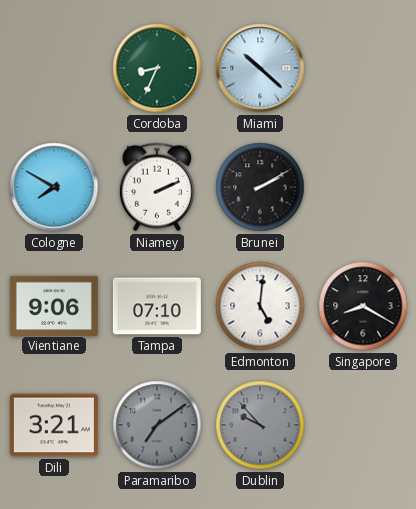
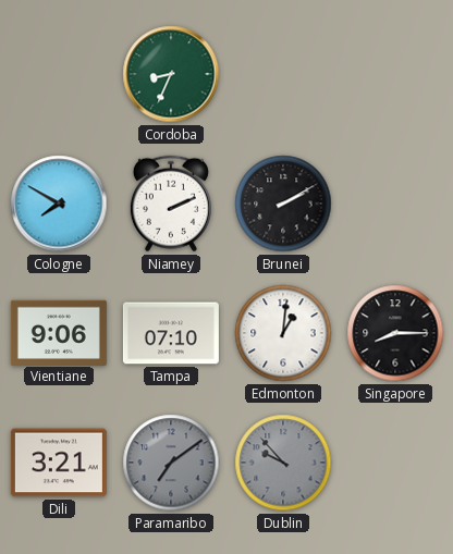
Miami: 10:22 -> none
Edmonton: 5:01 -> 1:01
Singapore: 8:20 -> 8:15
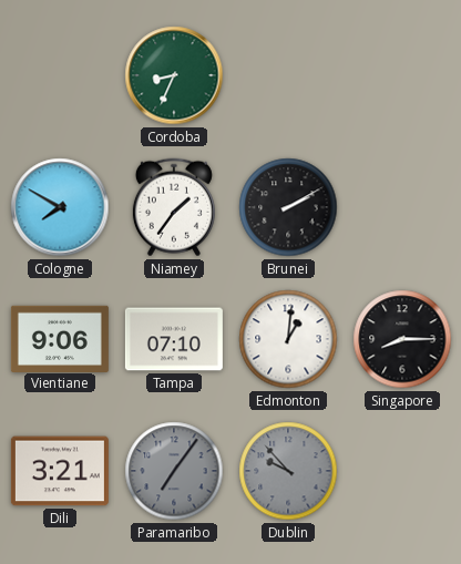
Niamey: 2:11 -> 1:36
Paramaribo: 7:09 -> 7:06
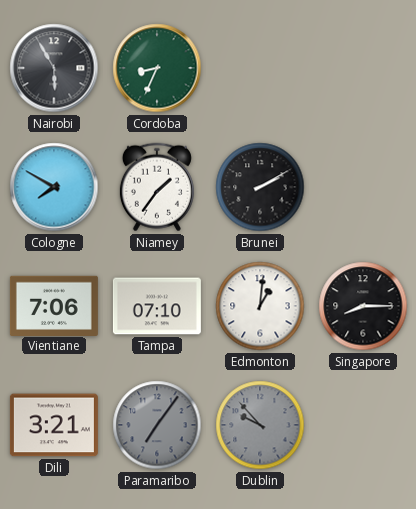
Nairobi: none -> 5:55
Vientiane: 9:06 -> 7:06
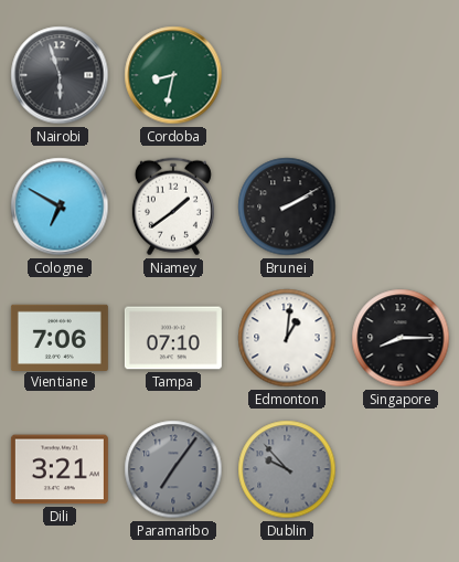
Nairobi: 5:55 -> 5:57
Cordoba: 8:34 -> 8:32
Cologne: 7:50 -> 6:50
Niamey: 1:36 -> 1:39
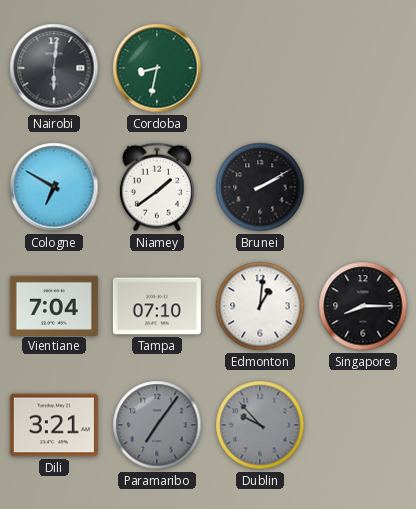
Nairobi: 5:57 -> 6:01
Vientiane: 7:06 -> 7:04
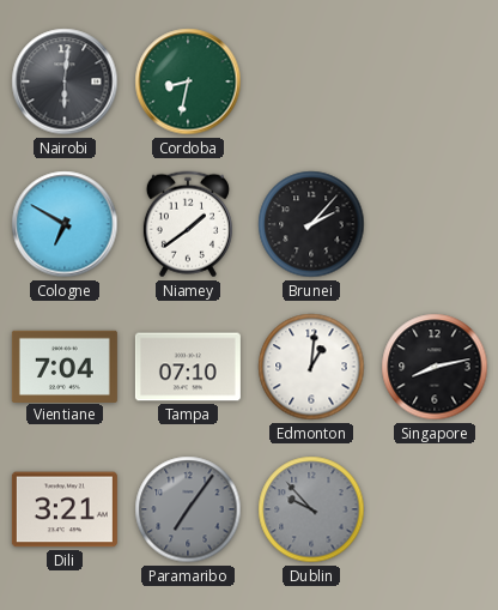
Brunei: 2:10 -> 2:07
Singapore: 8:15 -> 8:13
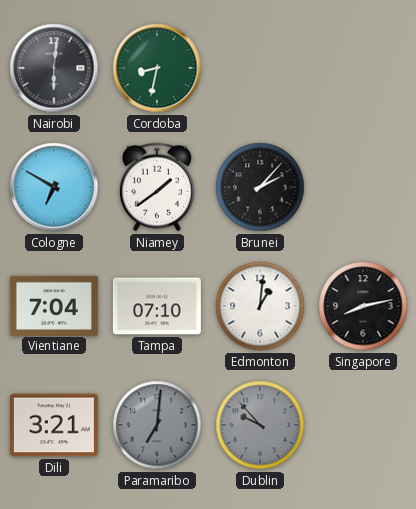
Paramaribo: 7:06 -> 7:01
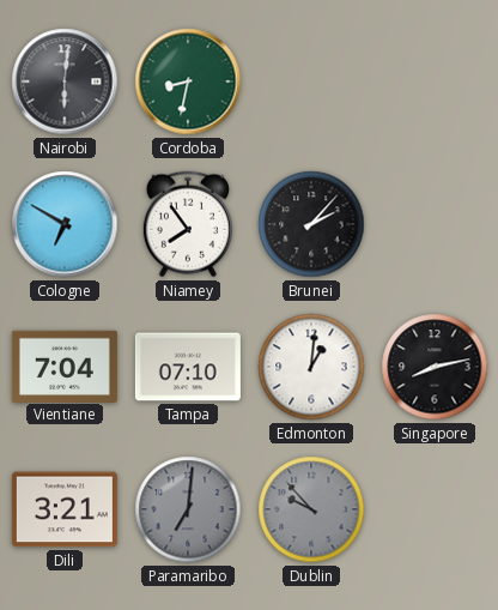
Niamey: 1:39 -> 7:54
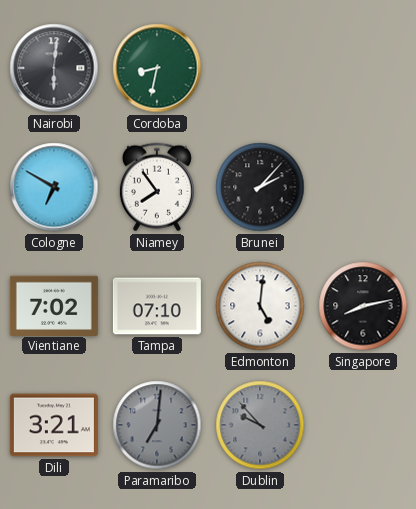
Vientiane: 7:04 -> 7:02
Edmonton: 1:01 -> 5:01
